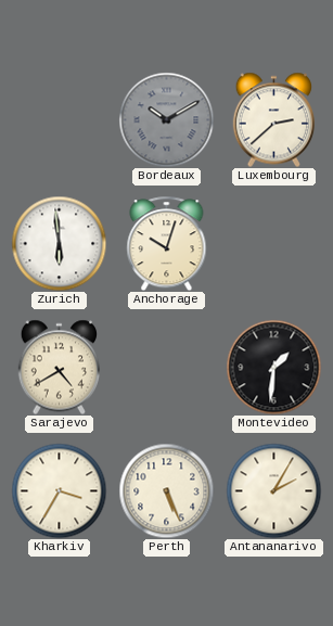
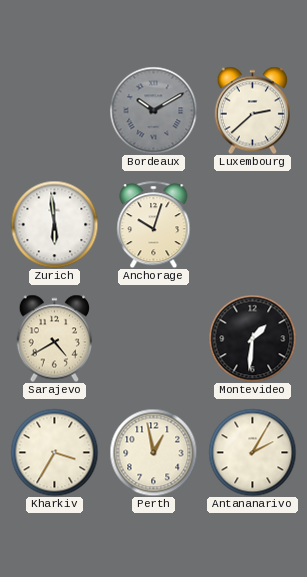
Perth: 5:26 -> 12:58
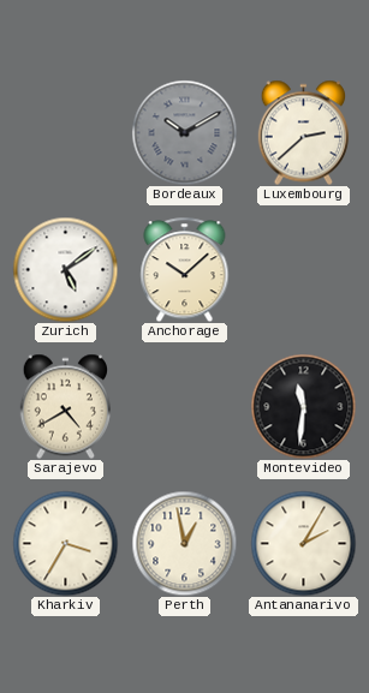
Zurich: 5:59 -> 5:09
Anchorage: 10:03 -> 10:08
Montevideo: 1:31 -> 11:31
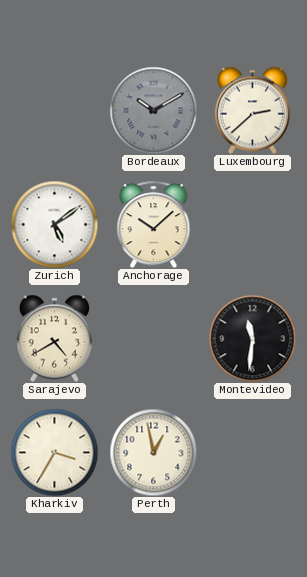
Antananarivo: 2:05 -> none
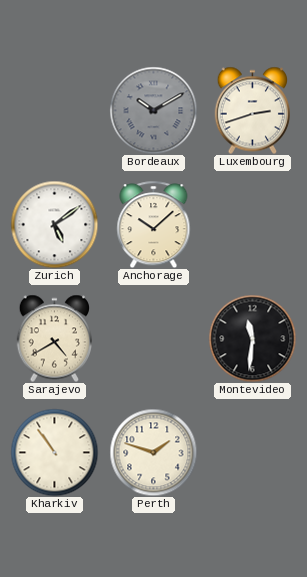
Luxembourg: 2:38 -> 2:42
Kharkiv: 3:35 -> 10:54
Perth: 12:58 -> 1:48
